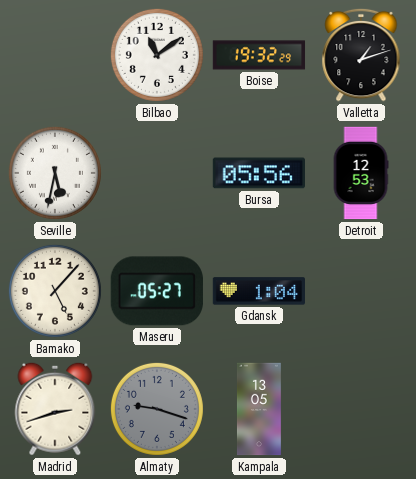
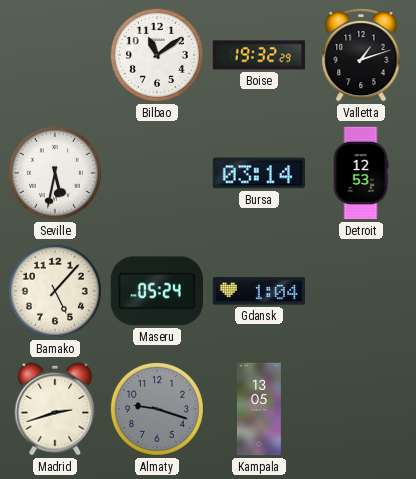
Bursa: 05:56 -> 03:14
Maseru: 05:27 -> 05:24
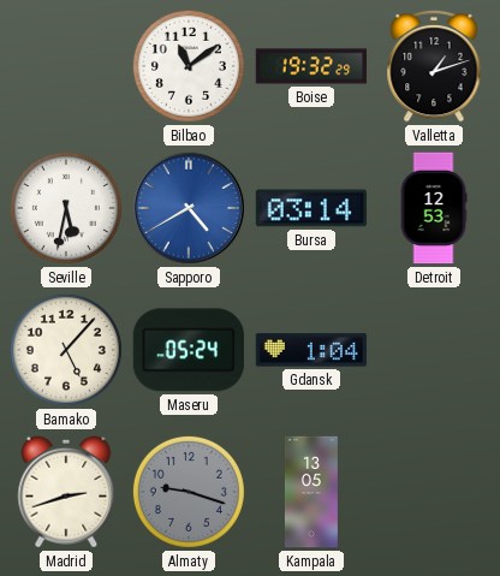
Sapporo: none -> 4:40
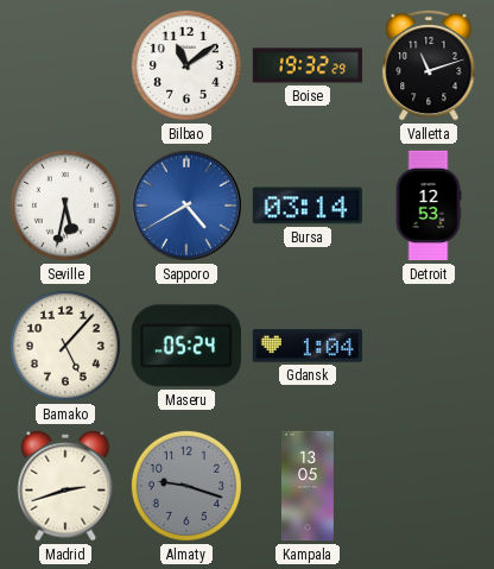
Valletta: 1:12 -> 11:12
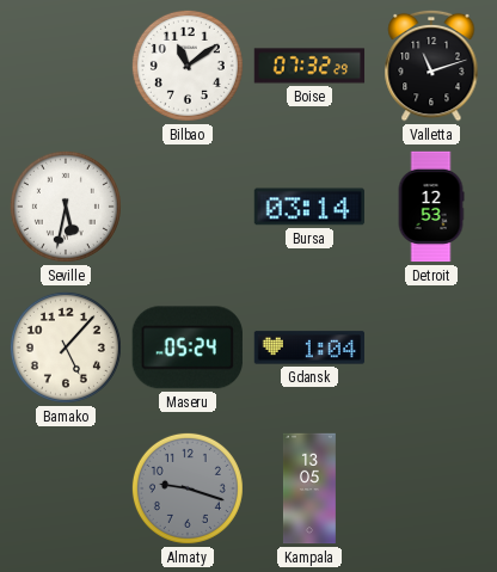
Boise: 19:32 -> 07:32
Sapporo: 4:40 -> none
Madrid: 2:42 -> none
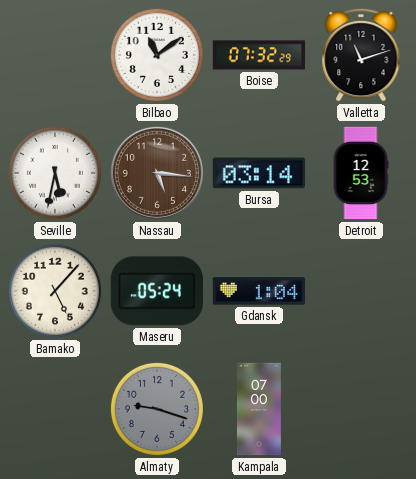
Nassau: none -> 5:16
Kampala: 13:05 -> 07:00
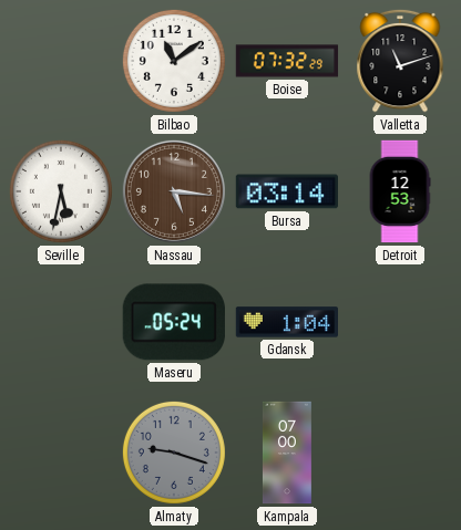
Bamako: 5:07 -> none
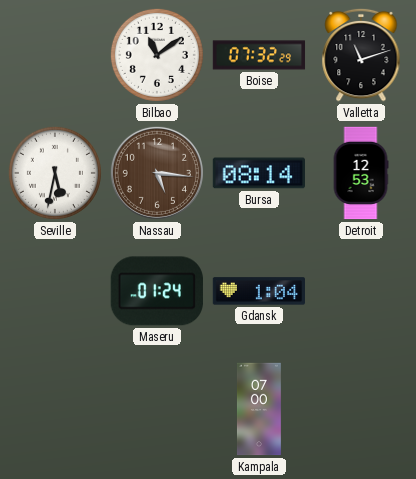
Bursa: 03:14 -> 08:14
Maseru: 05:24 -> 01:24
Almaty: 9:18 -> none
